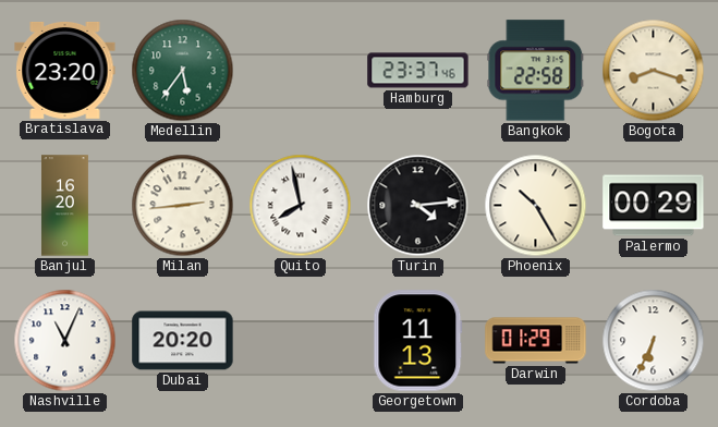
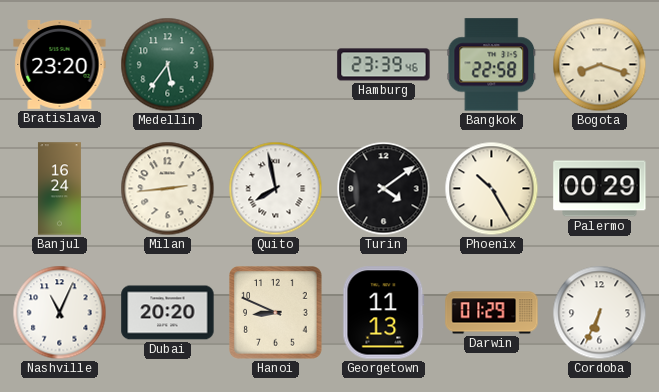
Hamburg: 23:37 -> 23:39
Banjul: 16:20 -> 16:24
Turin: 4:14 -> 4:09
Hanoi: none -> 8:49
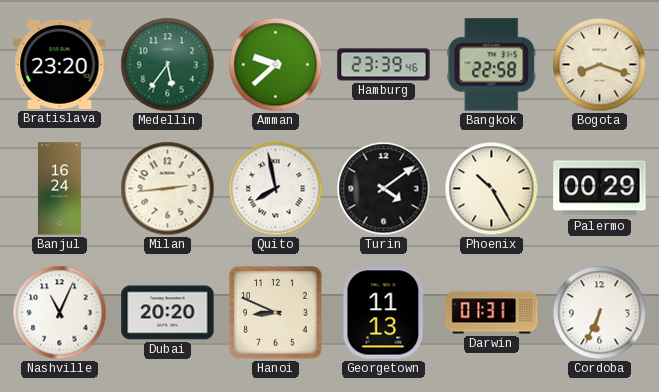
Amman: none -> 9:38
Darwin: 01:29 -> 01:31
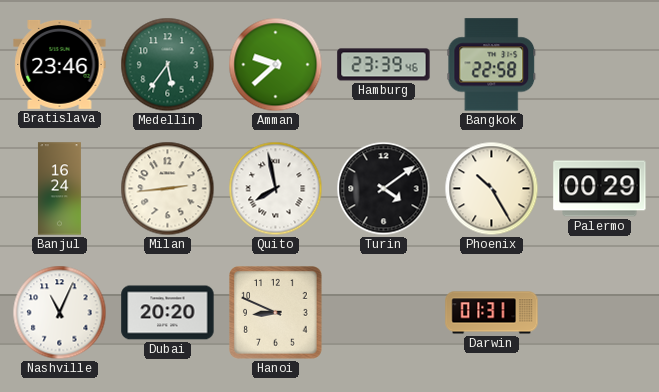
Bratislava: 23:20 -> 23:46
Bogota: 8:18 -> none
Georgetown: 11:13 -> none
Cordoba: 6:34 -> none
